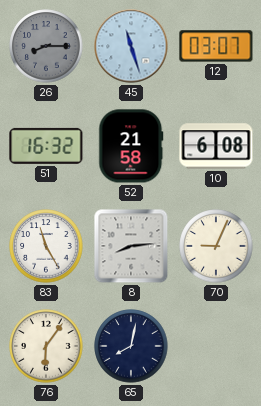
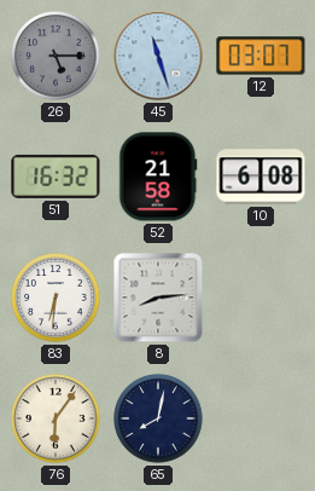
26: 8:15 -> 5:15
83: 11:25 -> 6:31
70: 9:04 -> none
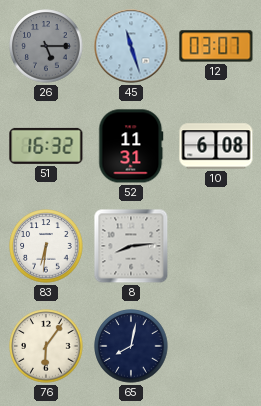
52: 21:58 -> 11:31
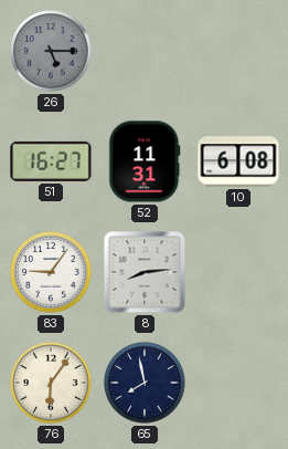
45: 11:27 -> none
12: 03:07 -> none
51: 16:32 -> 16:27
83: 6:31 -> 9:06
65: 8:02 -> 7:58
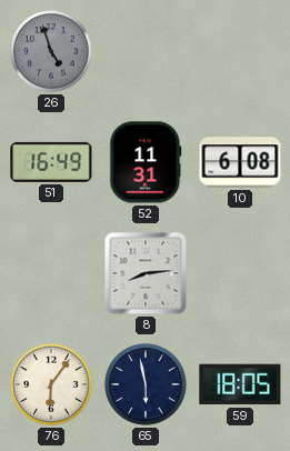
26: 5:15 -> 4:57
51: 16:27 -> 16:49
83: 9:06 -> none
65: 7:58 -> 5:58
59: none -> 18:05
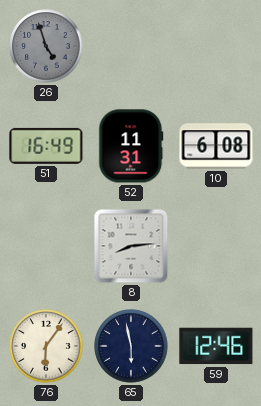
59: 18:05 -> 12:46
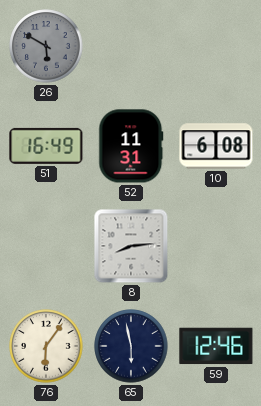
26: 4:57 -> 5:50
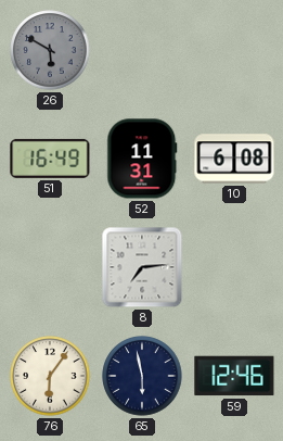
8: 8:14 -> 7:14
